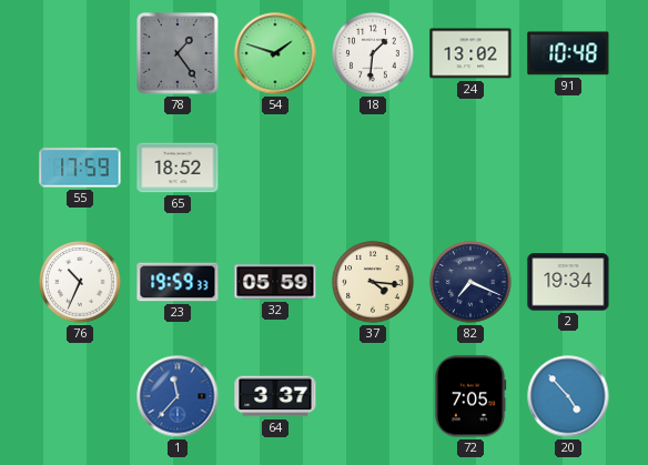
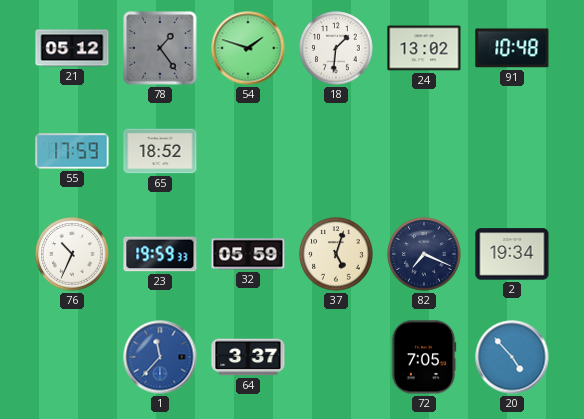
21: none -> 05:12
37: 4:16 -> 5:03
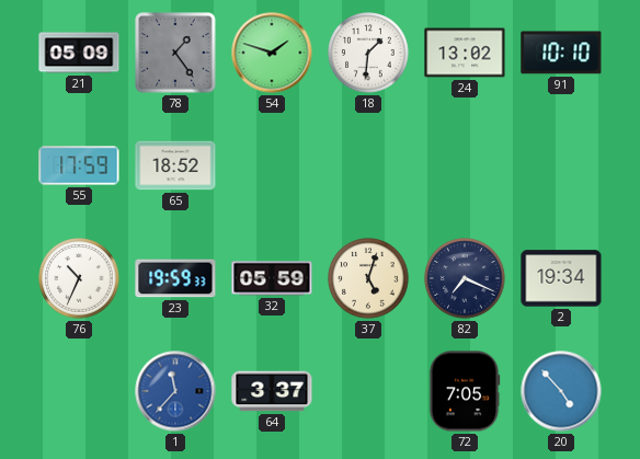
21: 05:12 -> 05:09
91: 10:48 -> 10:10
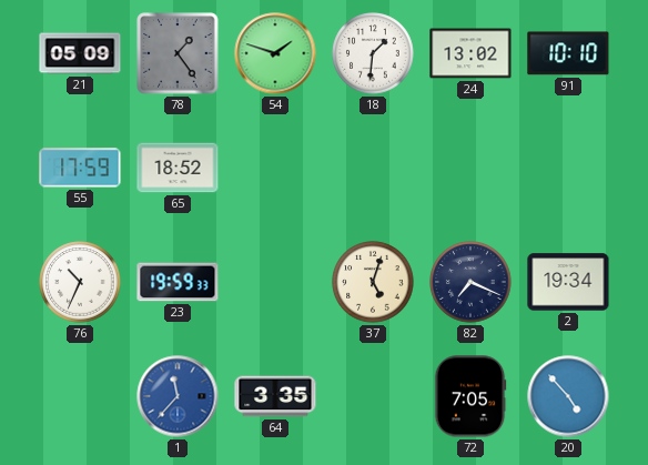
32: 05:59 -> none
64: 3:37 -> 3:35
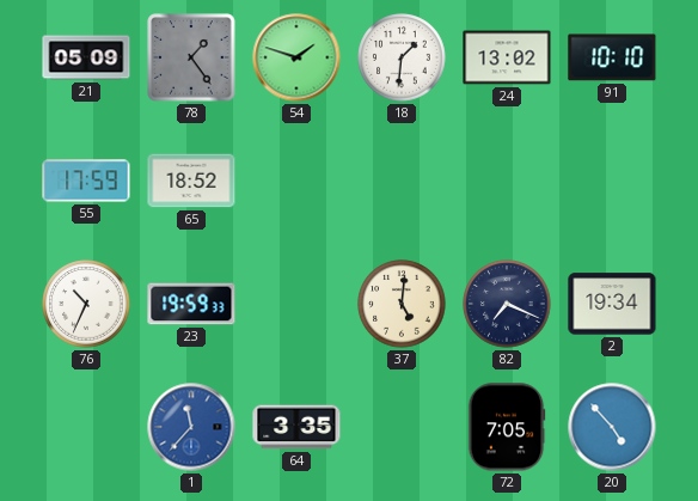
37: 5:03 -> 5:01
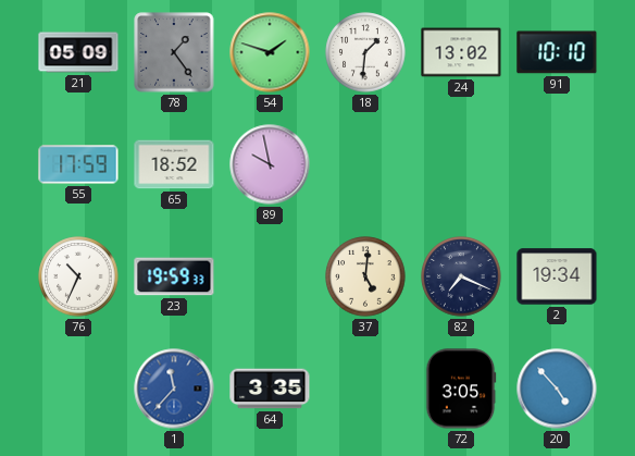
89: none -> 9:58
72: 7:05 -> 3:05
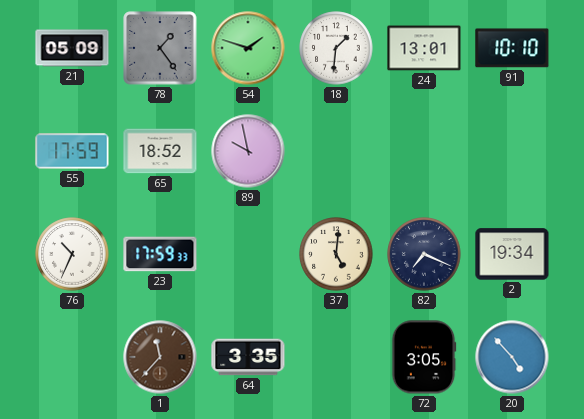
24: 13:02 -> 13:01
23: 19:59 -> 17:59
1 dial: blue -> brown
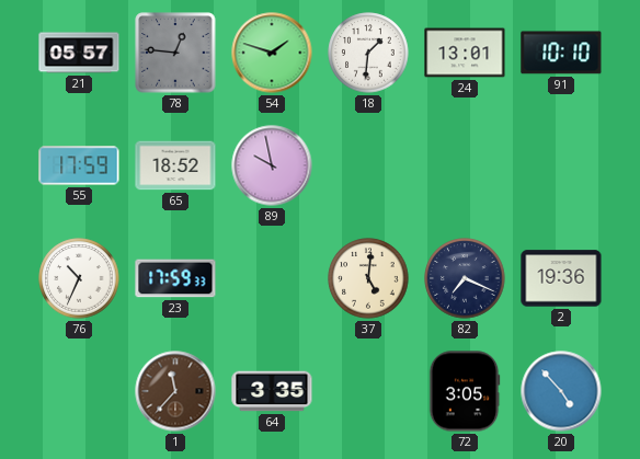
21: 05:09 -> 05:57
78: 1:24 -> 12:46
2: 19:34 -> 19:36
